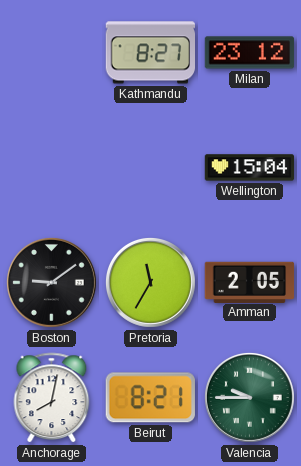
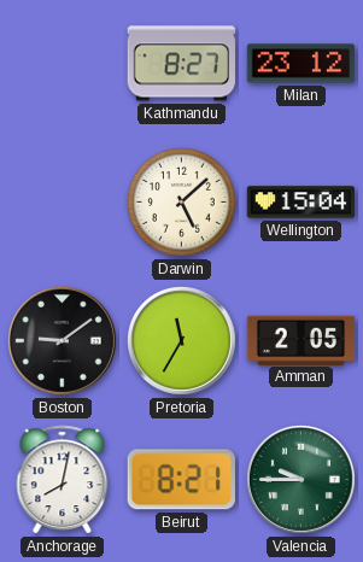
Darwin: none -> 5:08
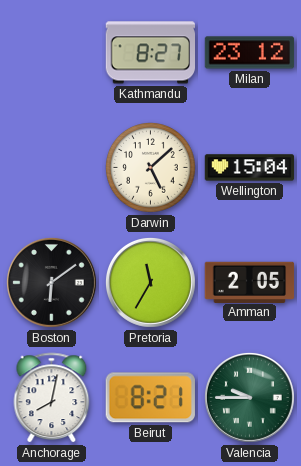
Boston: 9:09 -> 6:09
